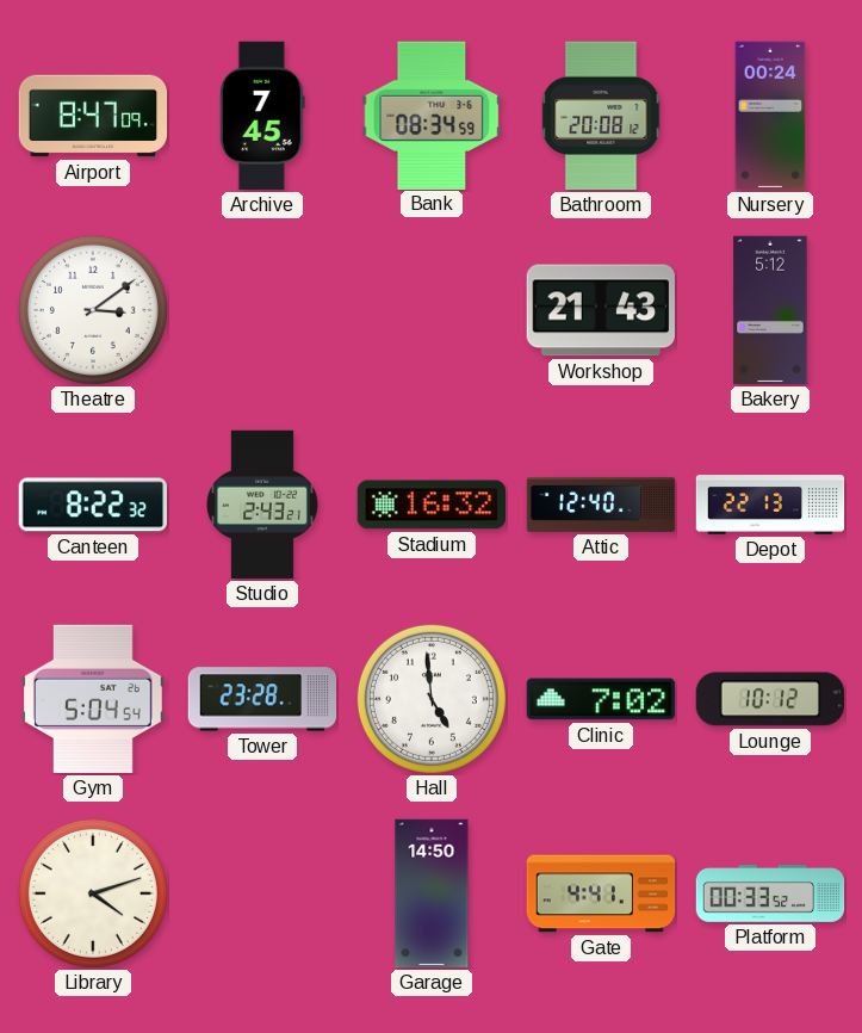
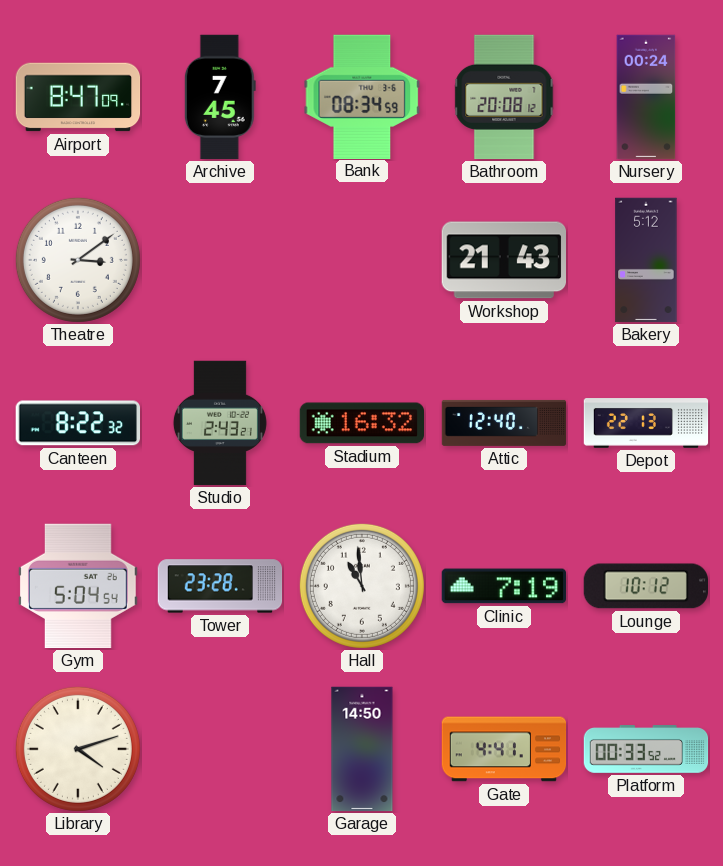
Hall: 4:59 -> 10:59
Clinic: 7:02 -> 7:19
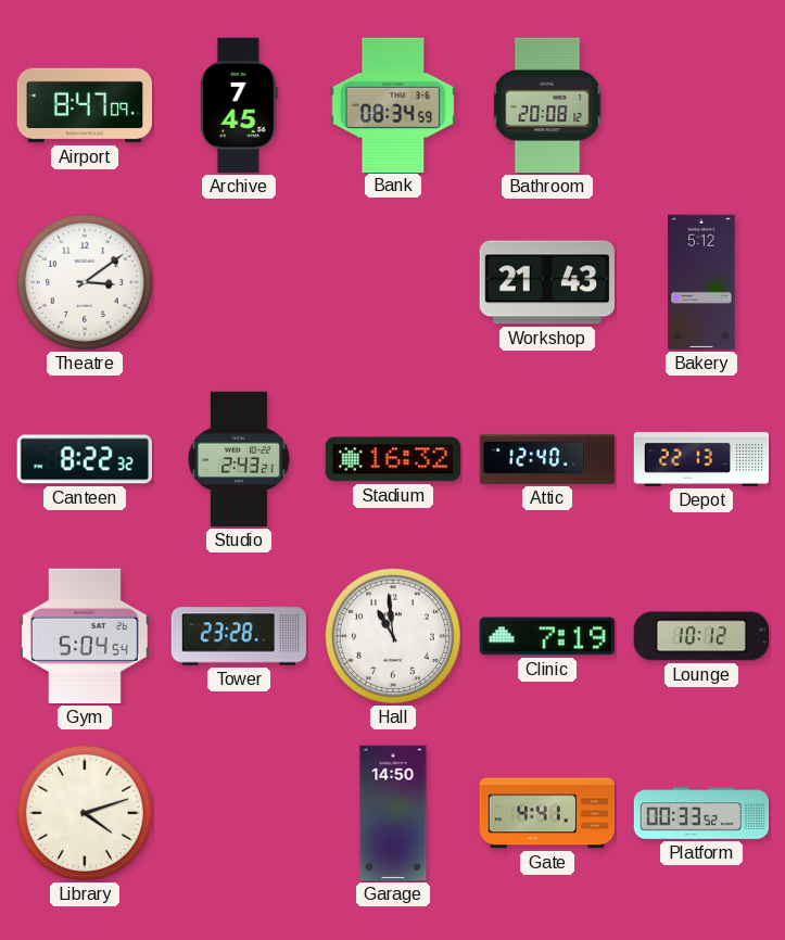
Nursery: 00:24 -> none
